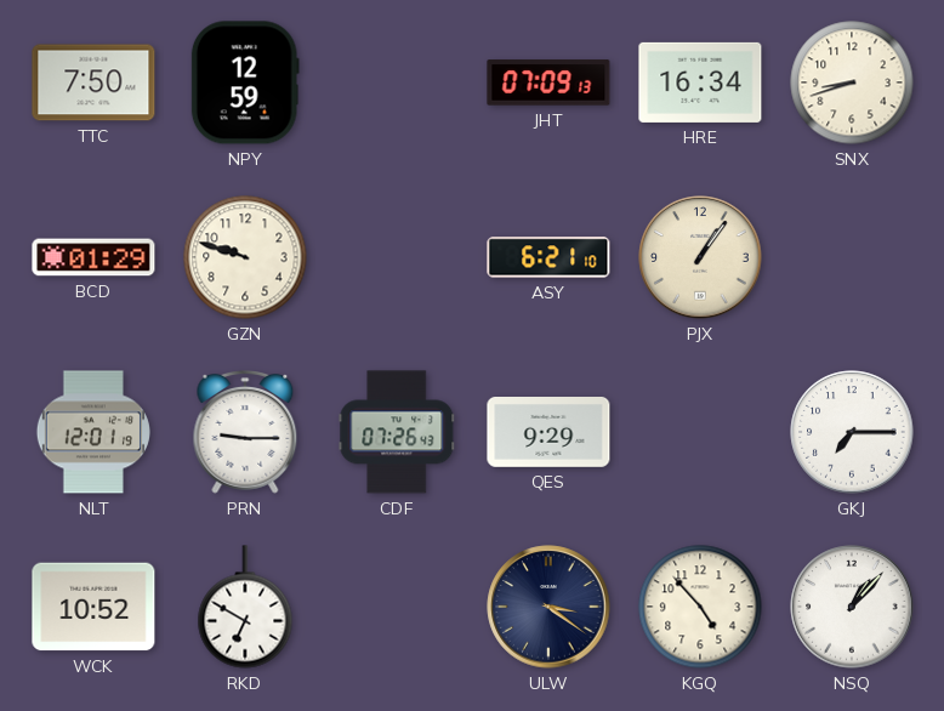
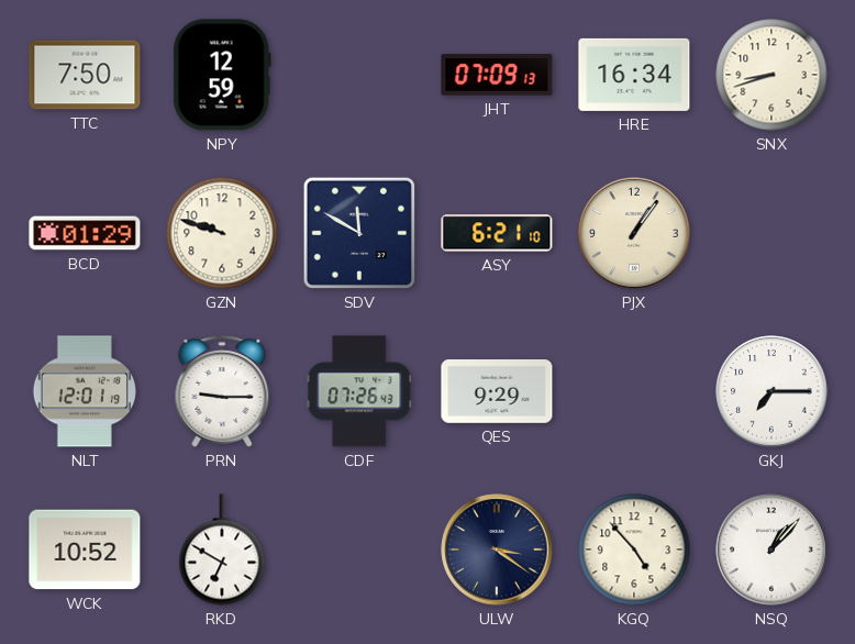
SDV: none -> 11:50
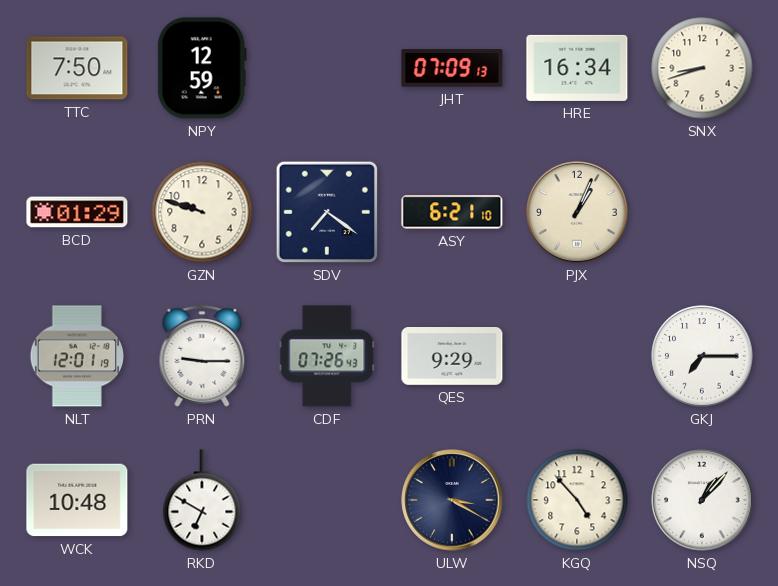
SDV: 11:50 -> 7:21
PJX: 1:06 -> 1:04
WCK: 10:52 -> 10:48
ULW: 3:21 -> 3:20
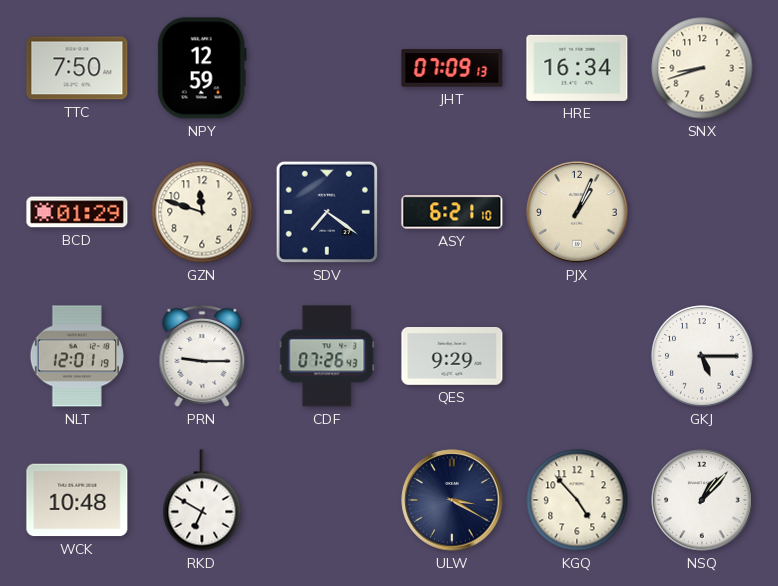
GZN: 9:48 -> 11:48
GKJ: 7:15 -> 5:15
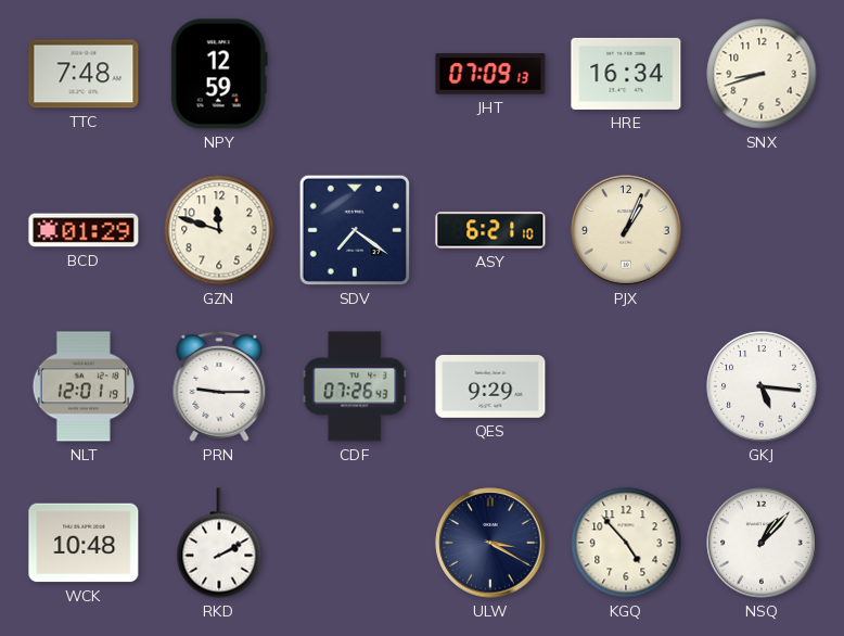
TTC: 7:50 -> 7:48
GKJ: 5:15 -> 5:16
RKD: 6:50 -> 2:10
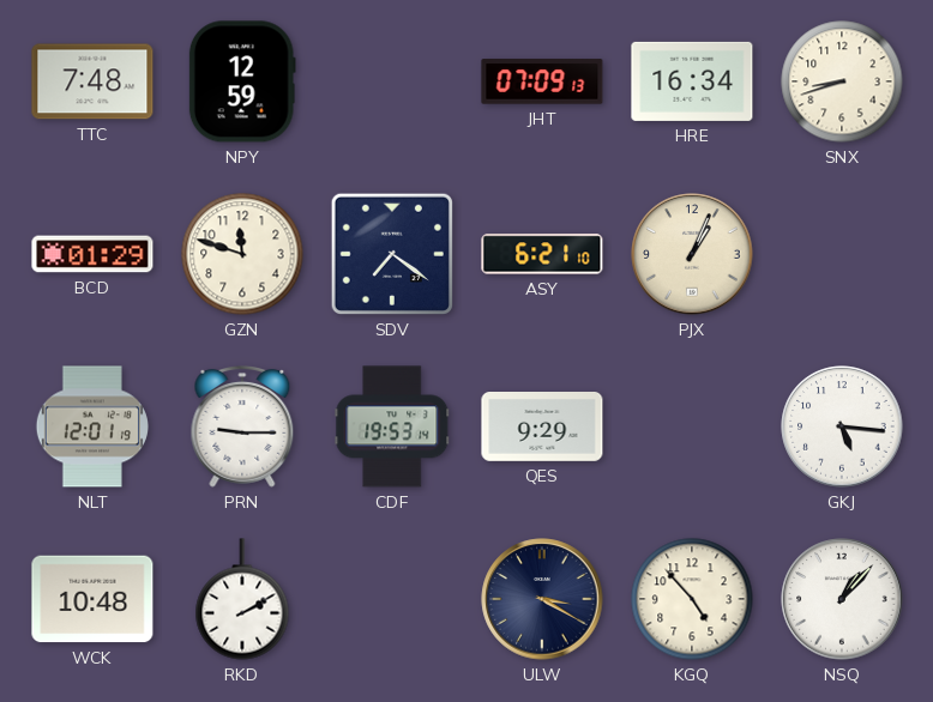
CDF: 07:26 -> 19:53
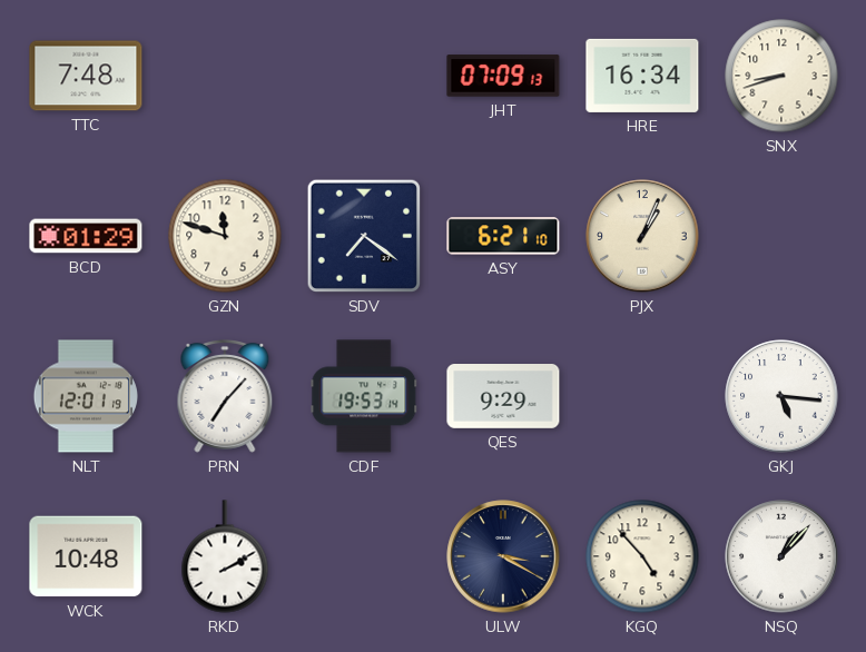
NPY: 12:59 -> none
PRN: 9:15 -> 7:07
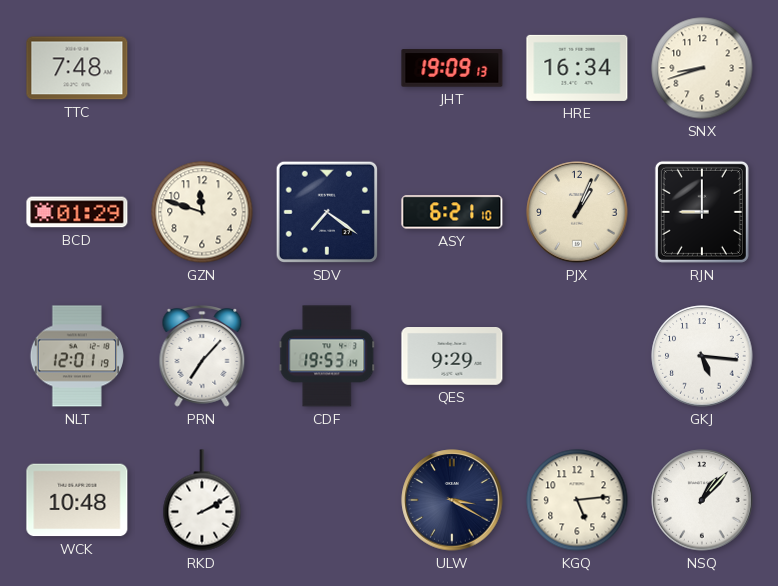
JHT: 07:09 -> 19:09
RJN: none -> 9:00
KGQ: 4:53 -> 5:14
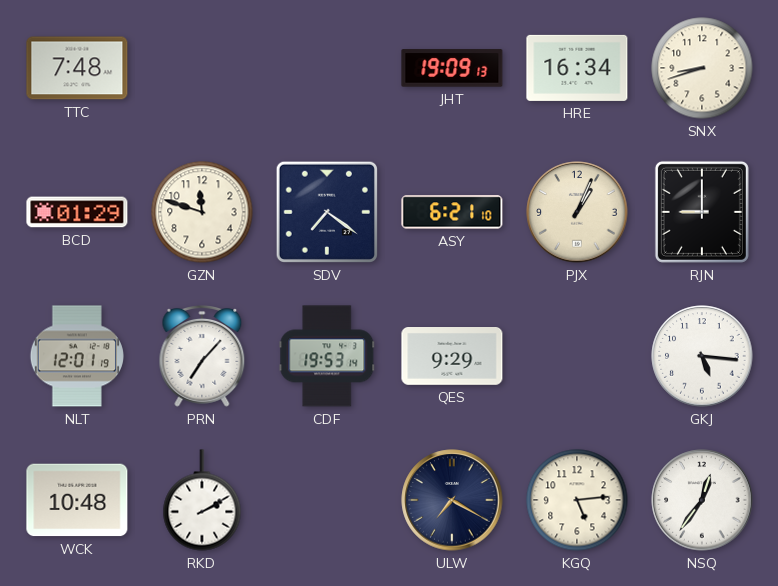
ULW: 3:20 -> 7:20
NSQ: 1:07 -> 12:36
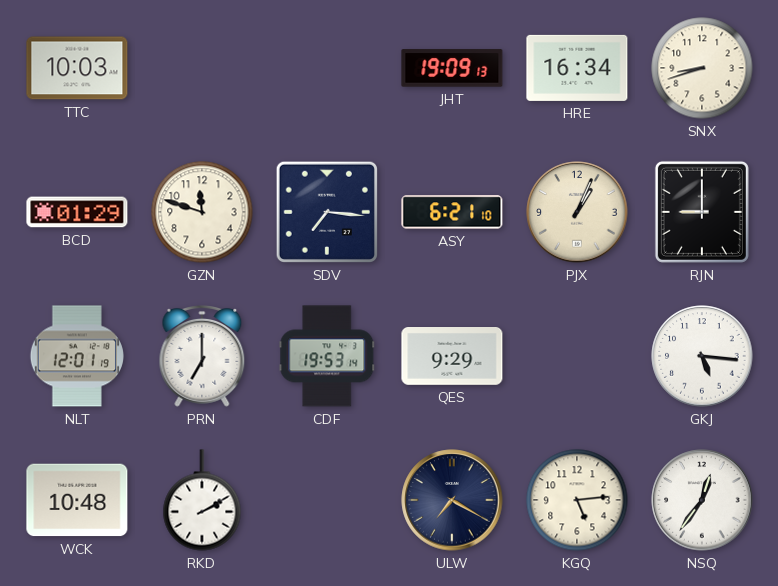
TTC: 7:48 -> 10:03
SDV: 7:21 -> 7:16
PRN: 7:07 -> 7:00
